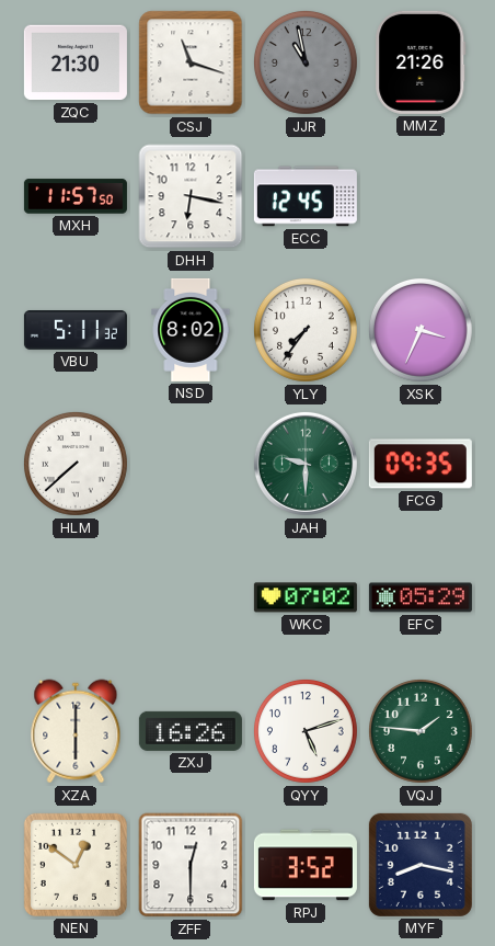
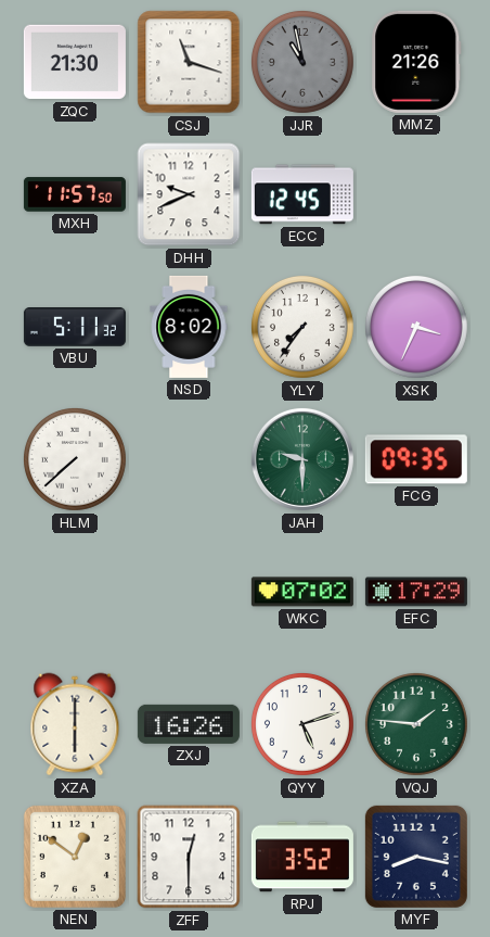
DHH: 6:17 -> 9:41
EFC: 05:29 -> 17:29
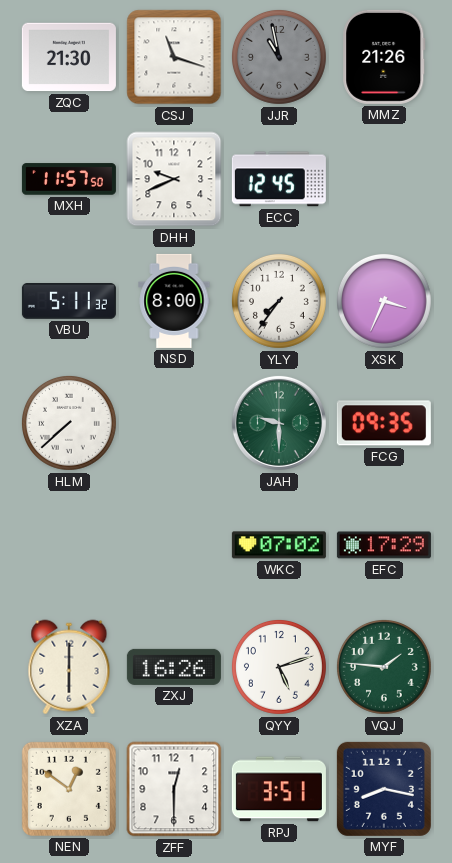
NSD: 8:02 -> 8:00
RPJ: 3:52 -> 3:51
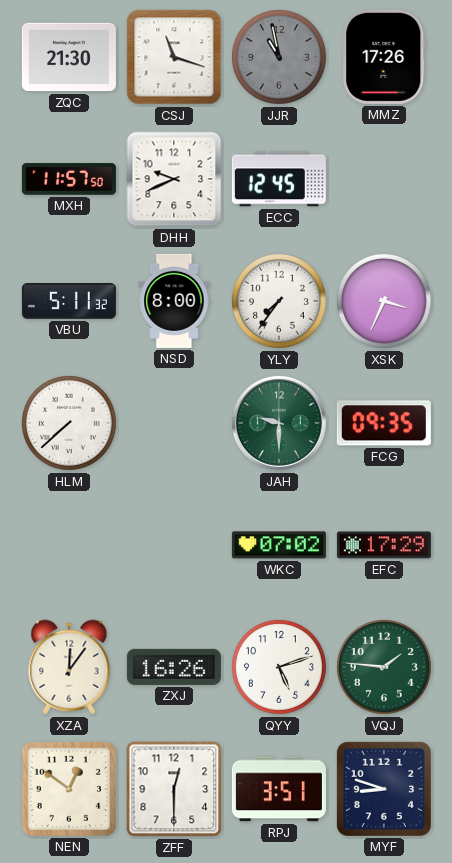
MMZ: 21:26 -> 17:26
XZA: 6:00 -> 12:06
MYF: 8:17 -> 8:48
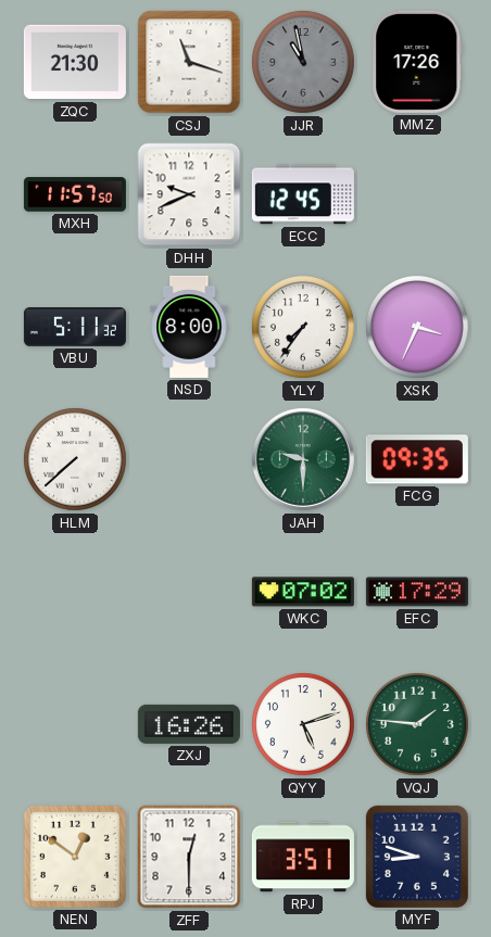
XZA: 12:06 -> none
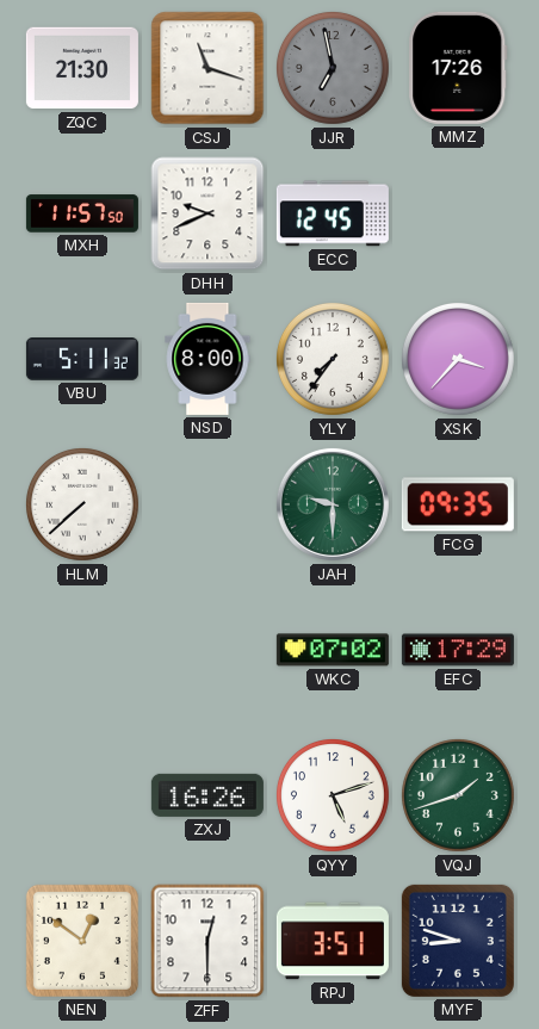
JJR: 10:58 -> 6:58
XSK: 3:34 -> 3:37
VQJ: 1:46 -> 1:42
